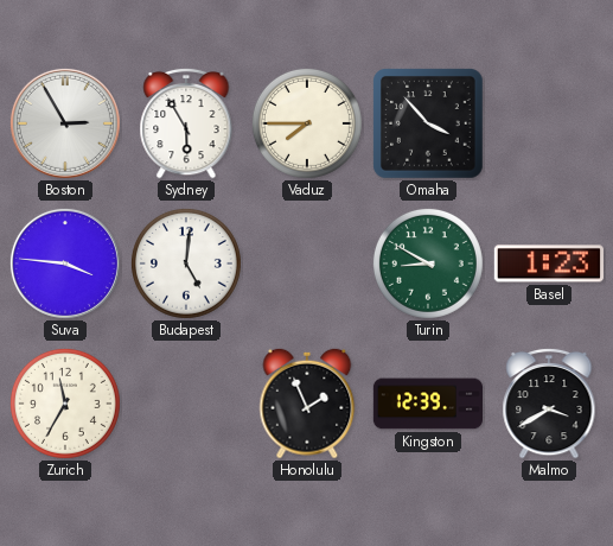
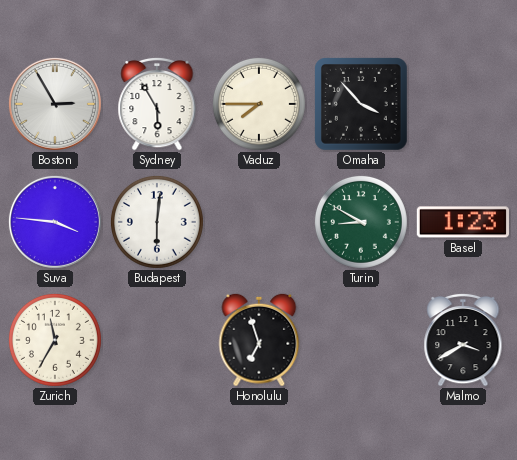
Budapest: 5:01 -> 6:01
Honolulu: 1:56 -> 6:57
Kingston: 12:39 -> none
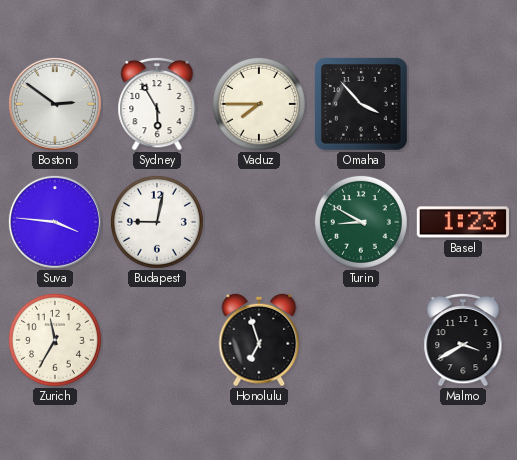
Boston: 2:55 -> 2:51
Budapest: 6:01 -> 9:02
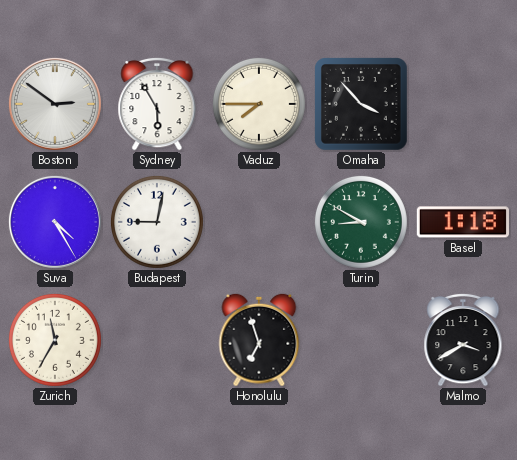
Suva: 3:46 -> 4:25
Basel: 1:23 -> 1:18
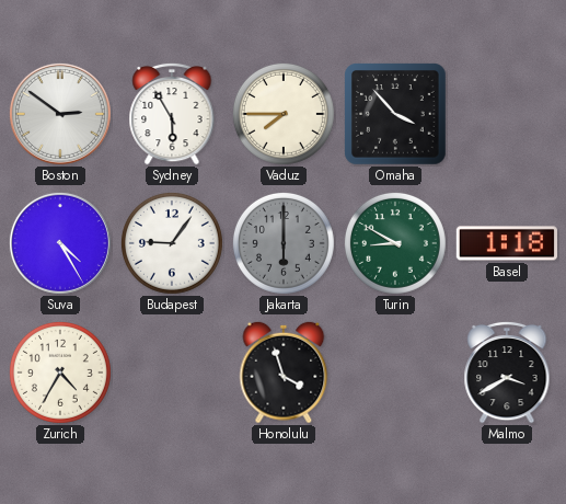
Budapest: 9:02 -> 9:06
Jakarta: none -> 6:00
Zurich: 11:35 -> 4:35
Honolulu: 6:57 -> 3:57
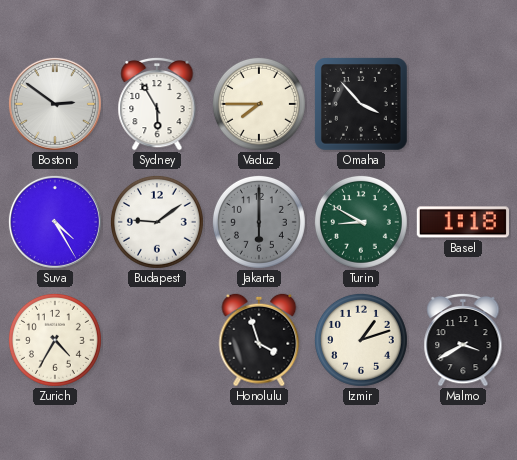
Budapest: 9:06 -> 9:09
Izmir: none -> 1:12
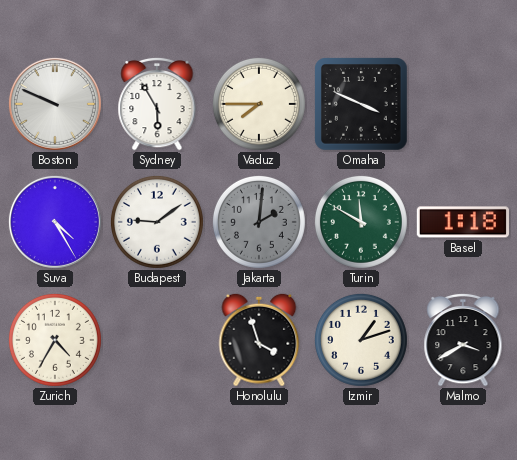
Boston: 2:51 -> 9:49
Omaha: 3:53 -> 3:49
Jakarta: 6:00 -> 2:01
Turin: 8:50 -> 11:50
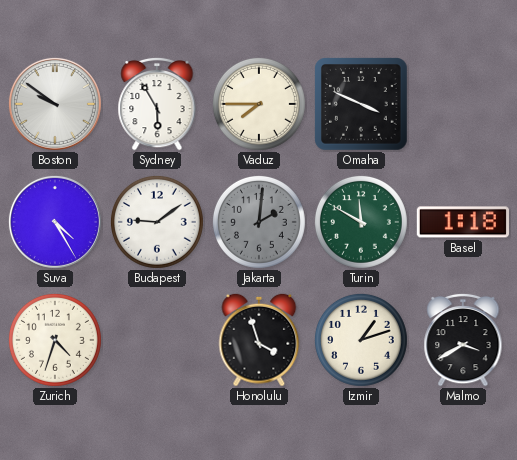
Boston: 9:49 -> 9:51
Zurich: 4:35 -> 4:33
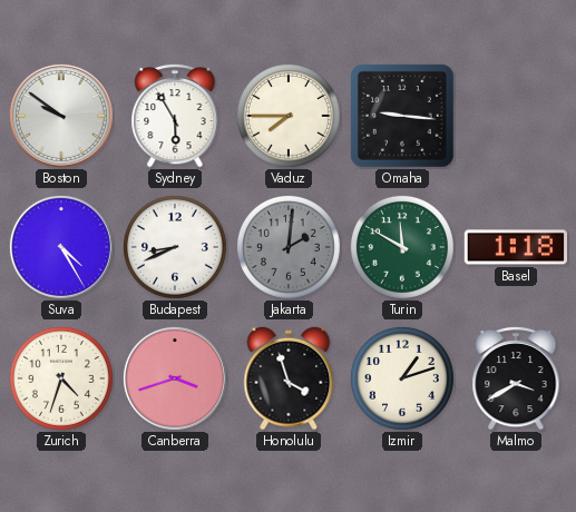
Omaha: 3:49 -> 9:16
Budapest: 9:09 -> 8:41
Canberra: none -> 3:42
